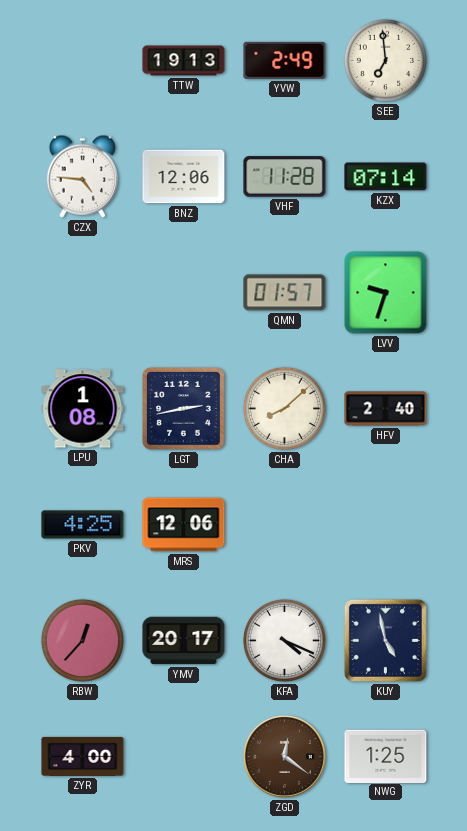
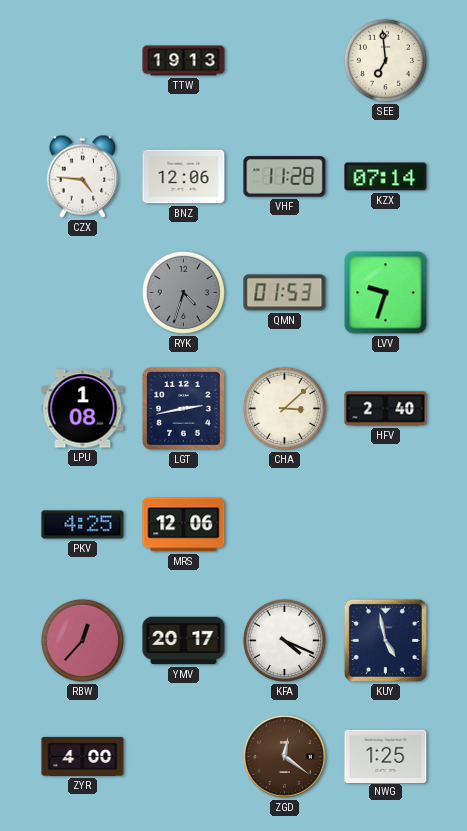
YVW: 2:49 -> none
RYK: none -> 4:33
QMN: 01:57 -> 01:53
CHA: 8:08 -> 3:08
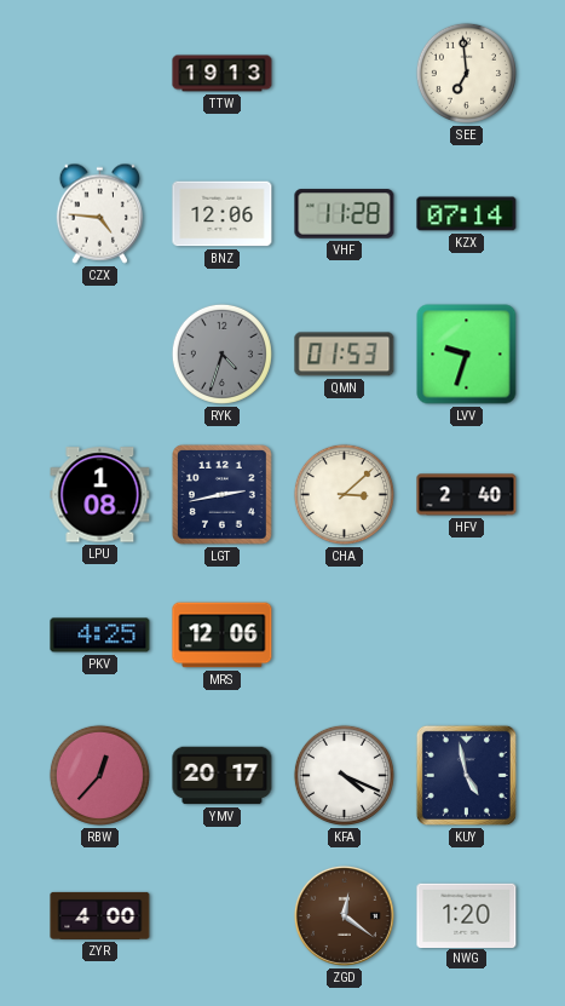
NWG: 1:25 -> 1:20
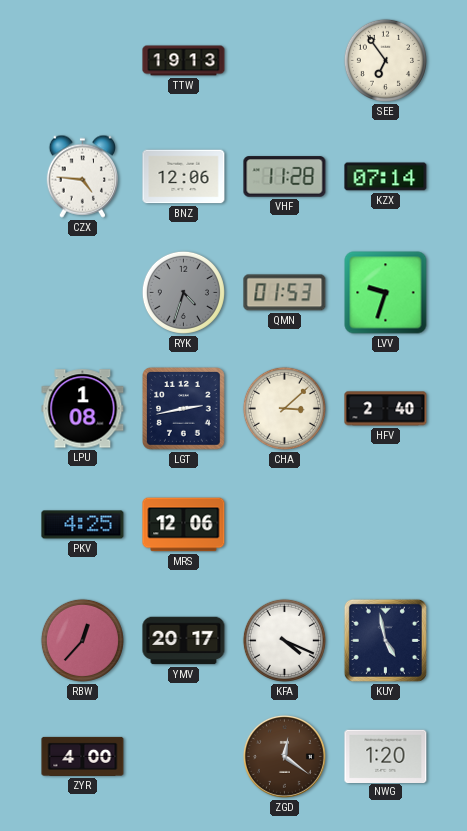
SEE: 6:59 -> 6:54
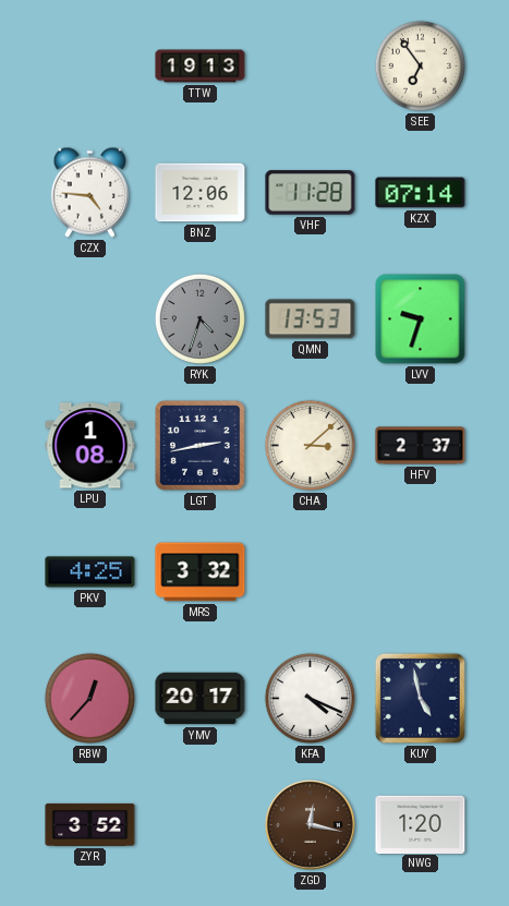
QMN: 01:53 -> 13:53
HFV: 2:40 -> 2:37
MRS: 12:06 -> 3:32
ZYR: 4:00 -> 3:52
ZGD: 12:21 -> 12:17
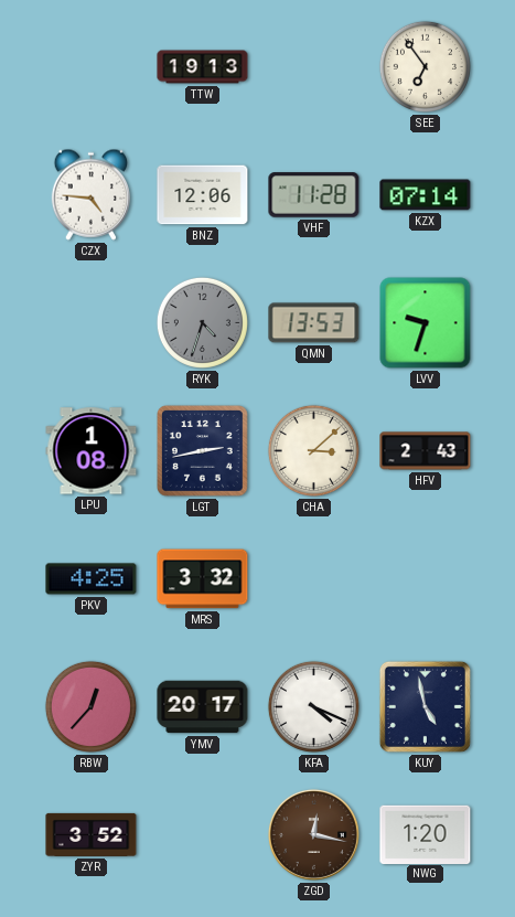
HFV: 2:37 -> 2:43
